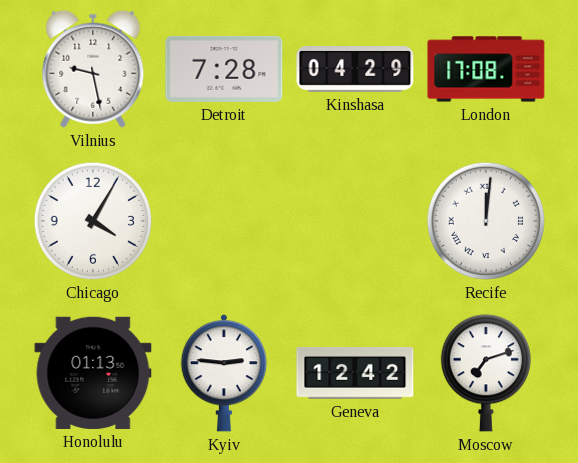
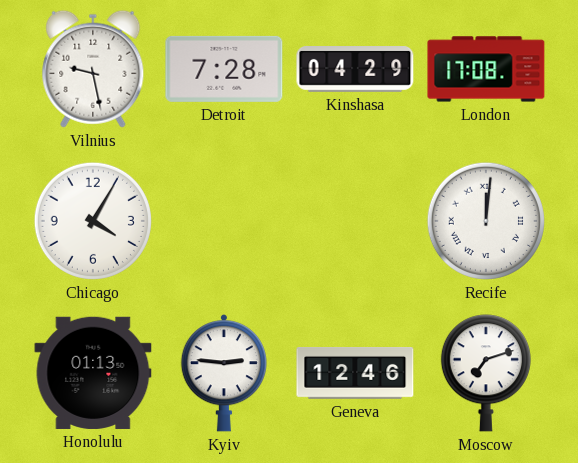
Geneva: 12:42 -> 12:46
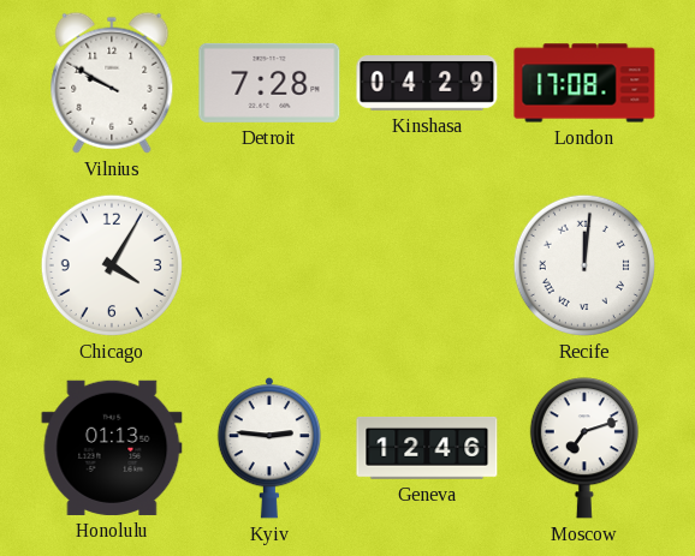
Vilnius: 9:28 -> 9:50
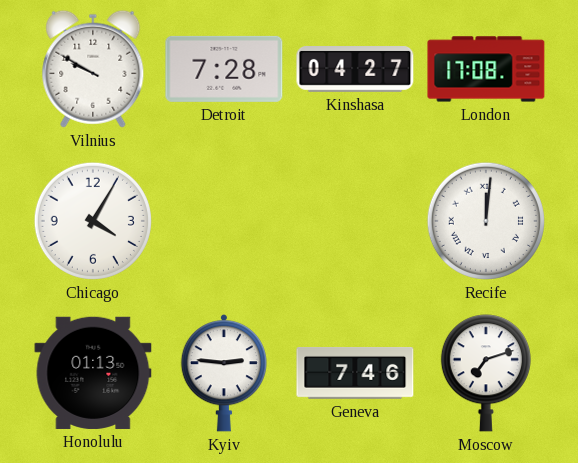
Kinshasa: 04:29 -> 04:27
Geneva: 12:46 -> 7:46
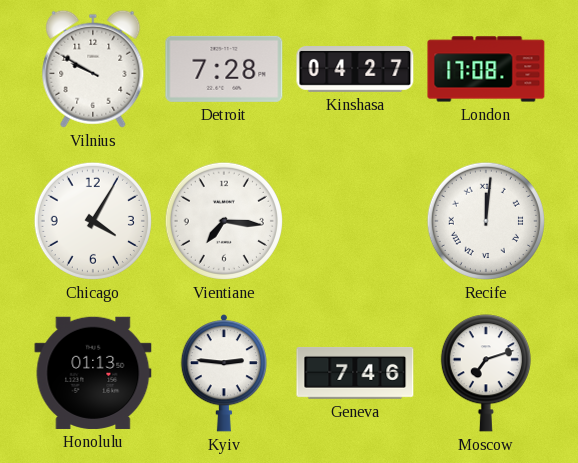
Vientiane: none -> 7:16
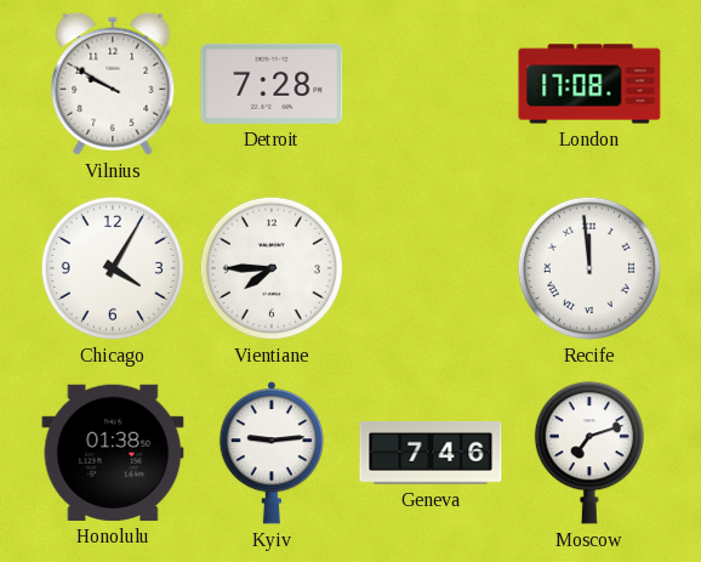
Kinshasa: 04:27 -> none
Vientiane: 7:16 -> 7:45
Recife: 12:01 -> 11:59
Honolulu: 01:13 -> 01:38
Kyiv: 2:46 -> 9:14
